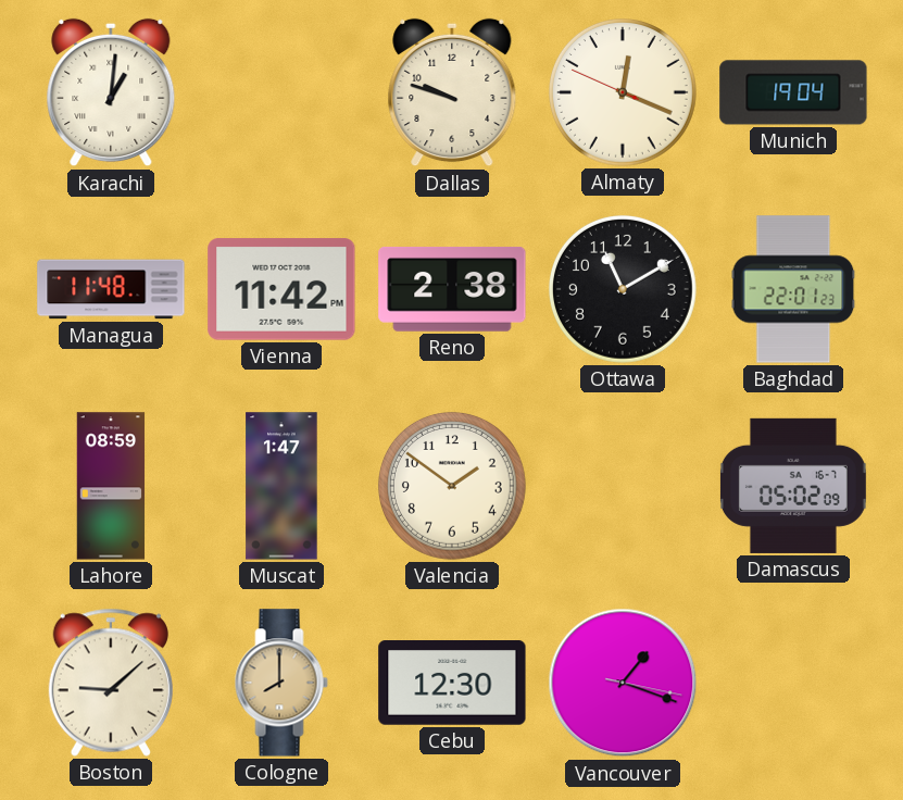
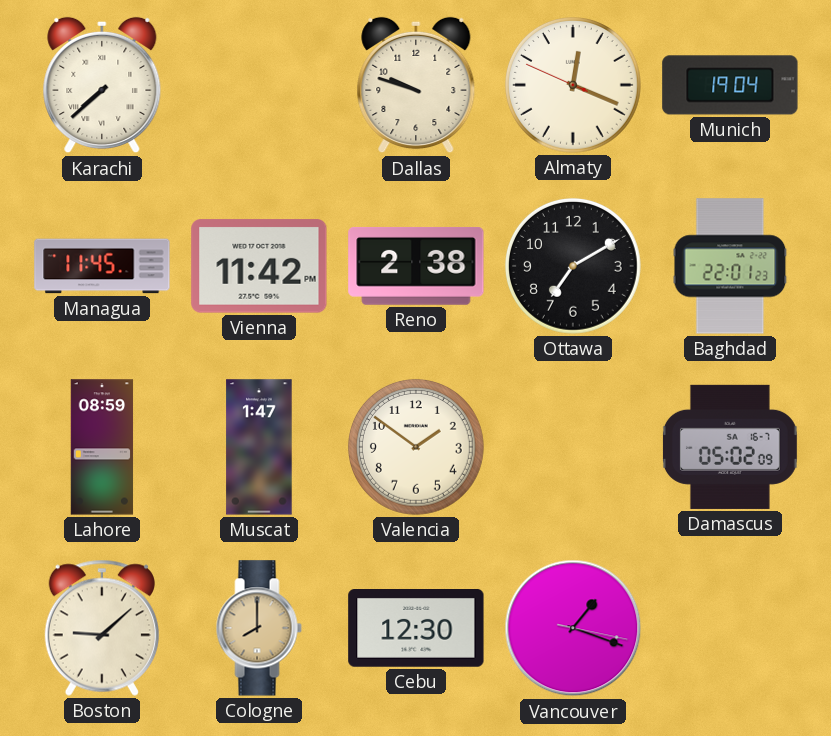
Karachi: 1:01 -> 7:38
Managua: 11:48 -> 11:45
Ottawa: 11:10 -> 7:10
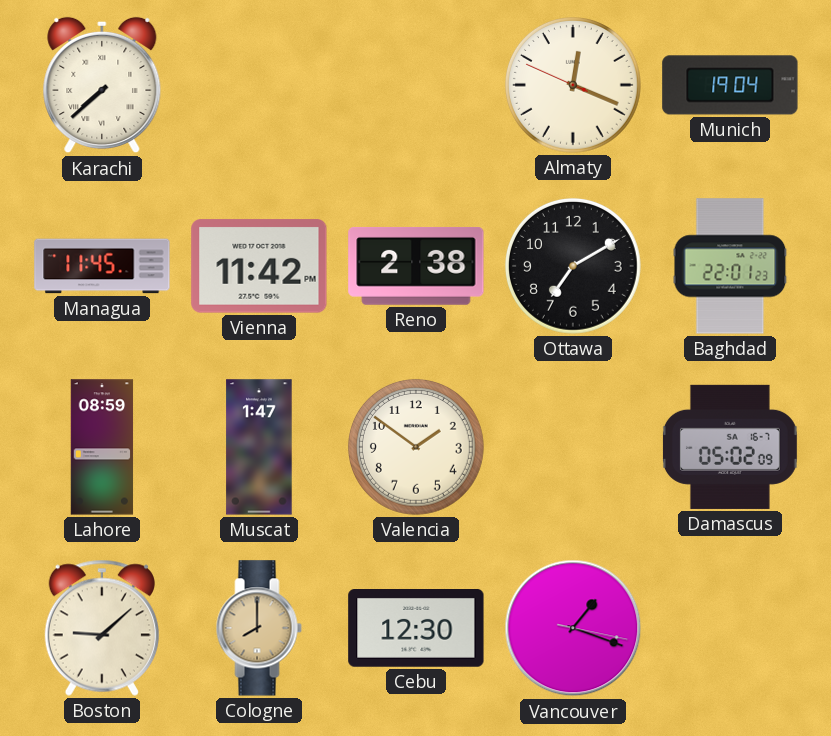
Dallas: 9:48 -> none
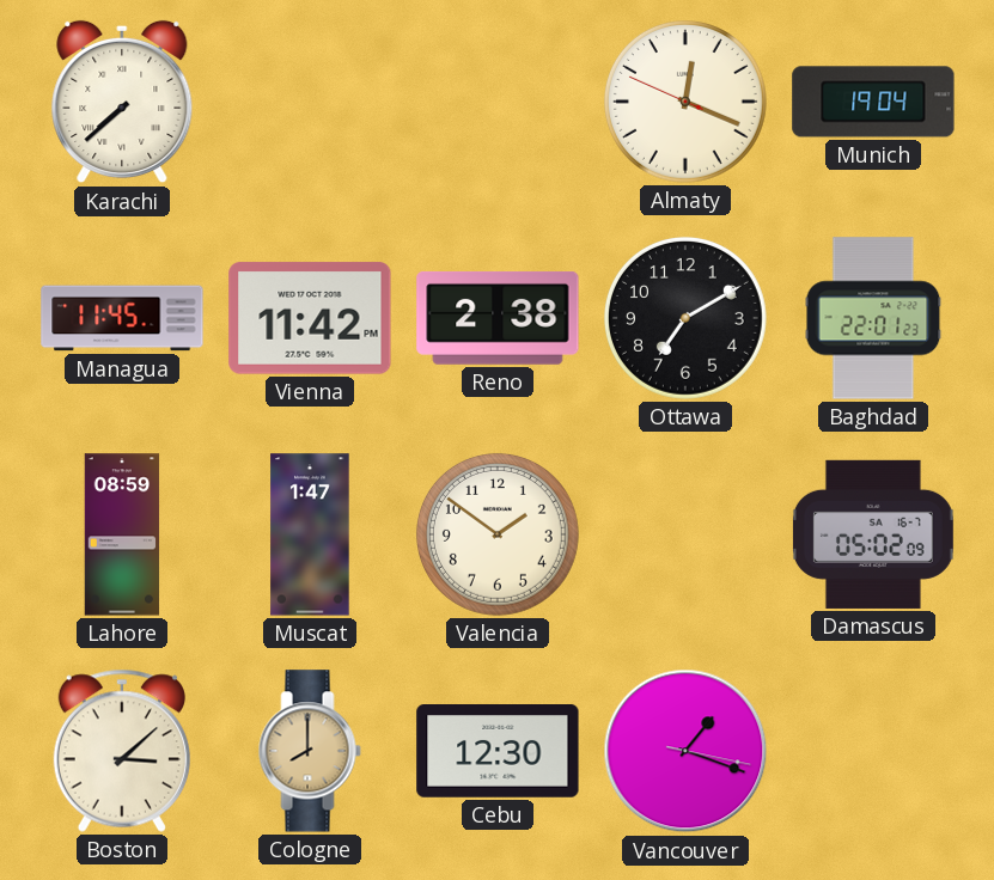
Boston: 9:08 -> 3:08
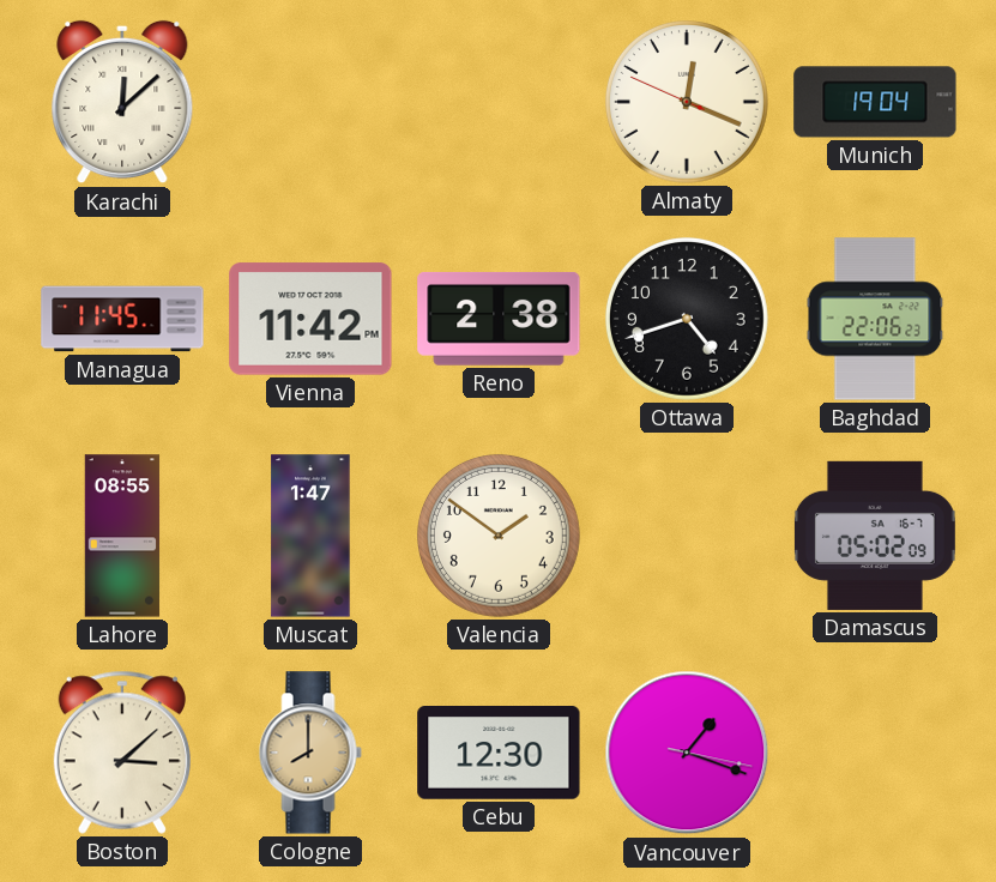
Karachi: 7:38 -> 12:08
Ottawa: 7:10 -> 4:42
Baghdad: 22:01 -> 22:06
Lahore: 08:59 -> 08:55
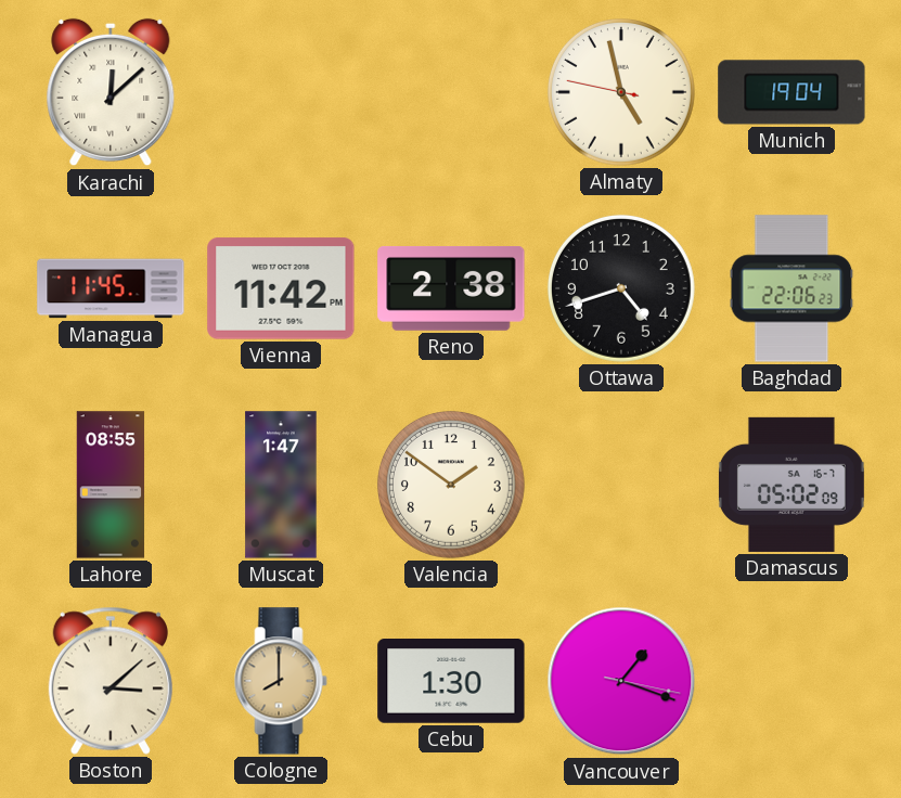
Almaty: 12:18 -> 4:57
Cebu: 12:30 -> 1:30
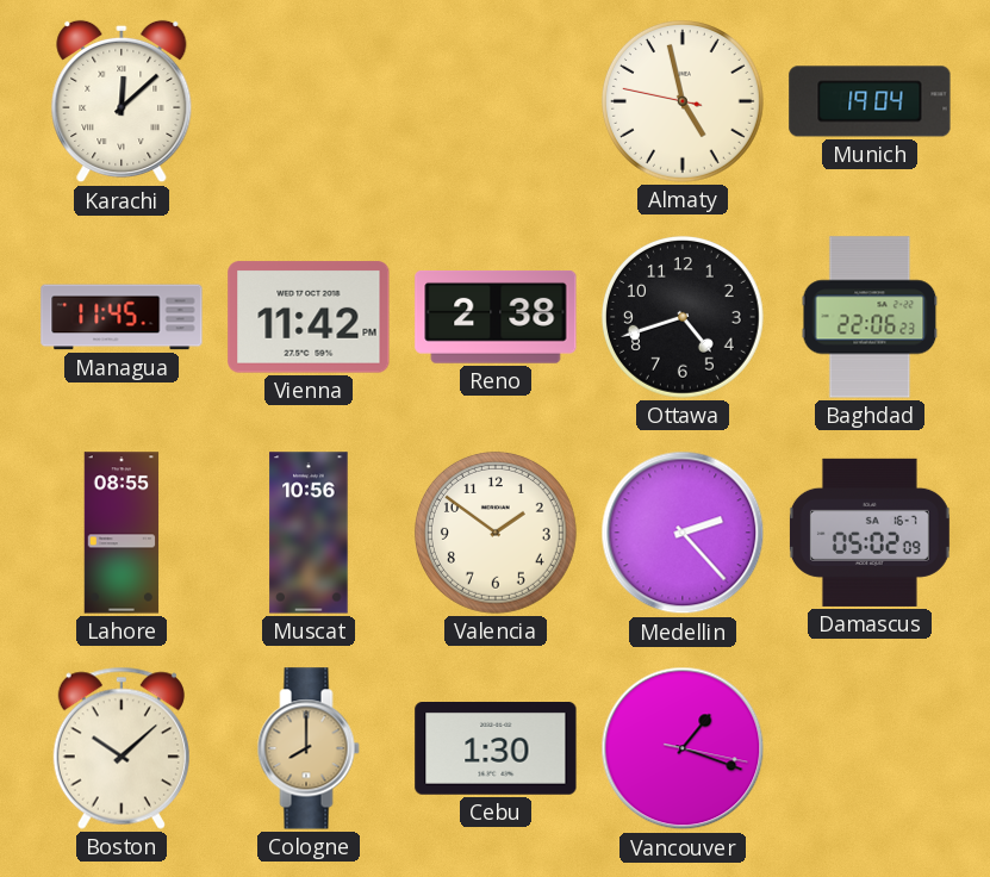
Muscat: 1:47 -> 10:56
Medellin: none -> 2:23
Boston: 3:08 -> 10:08
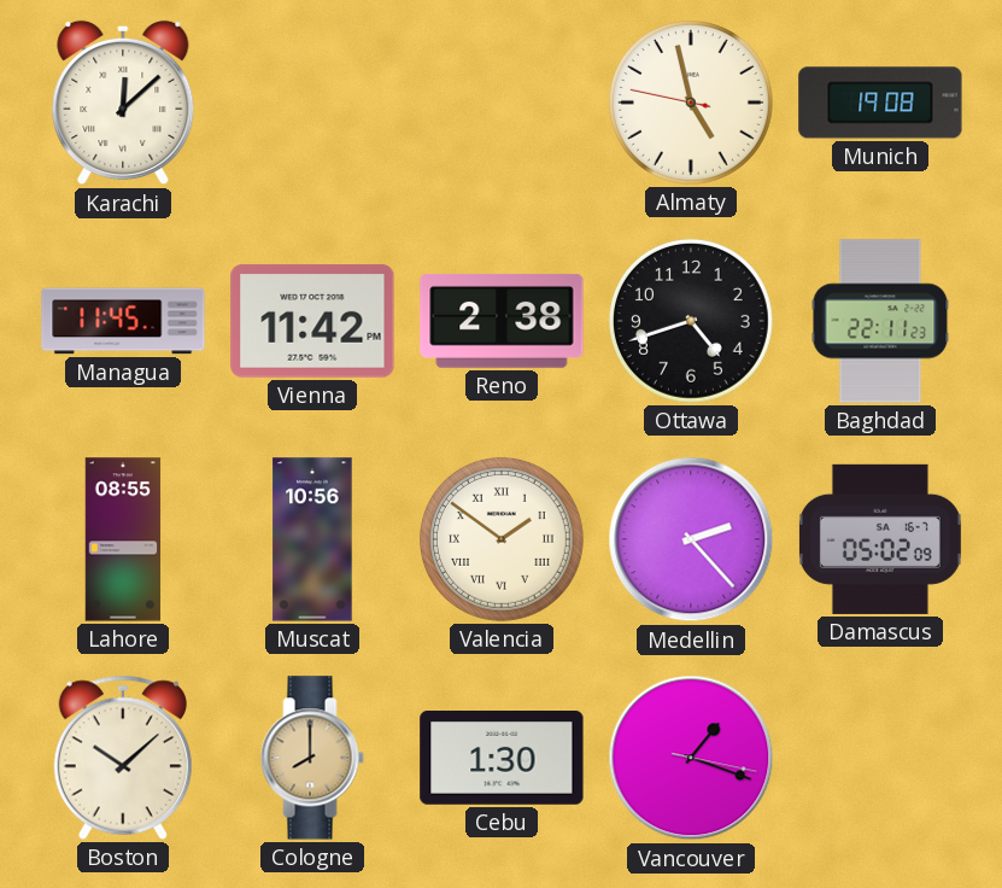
Munich: 19:04 -> 19:08
Baghdad: 22:06 -> 22:11
Valencia numerals: Arabic -> Roman
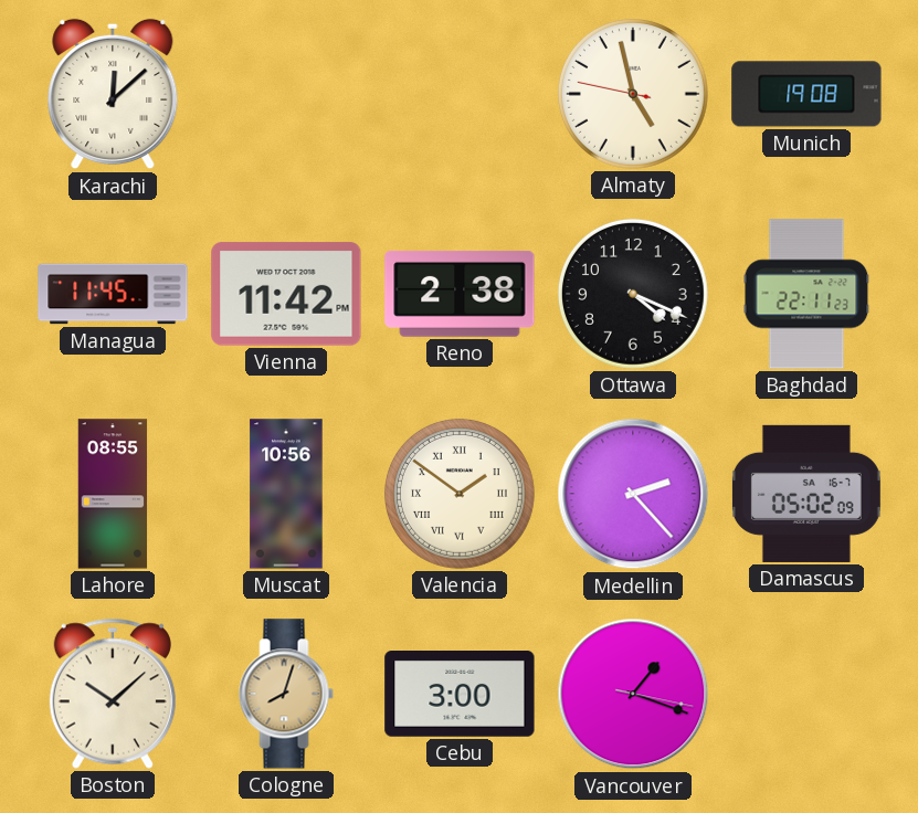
Ottawa: 4:42 -> 4:19
Cologne: 8:00 -> 8:03
Cebu: 1:30 -> 3:00
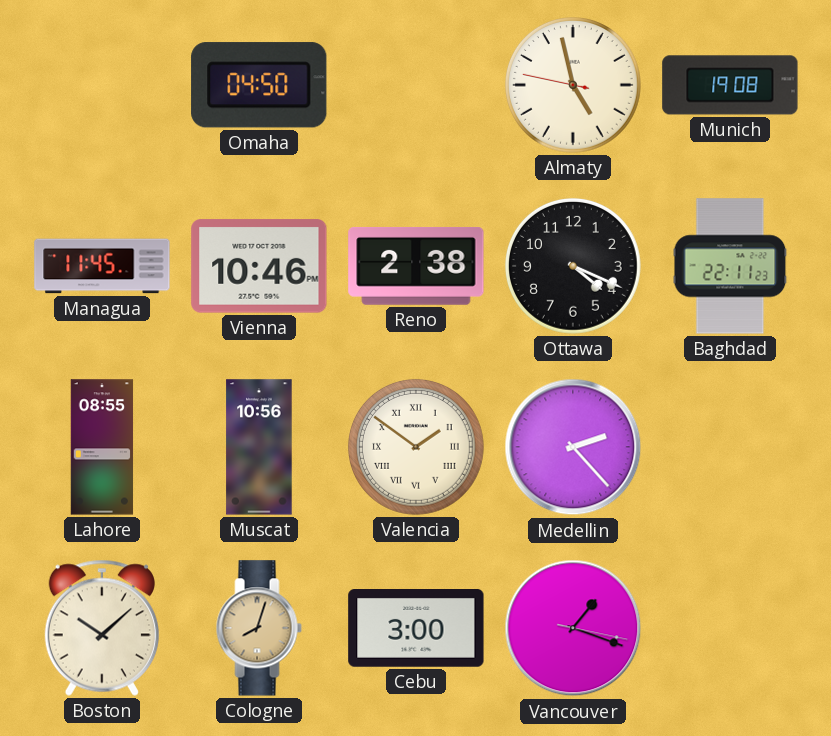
Karachi: 12:08 -> none
Omaha: none -> 04:50
Vienna: 11:42 -> 10:46
Damascus: 05:02 -> none
